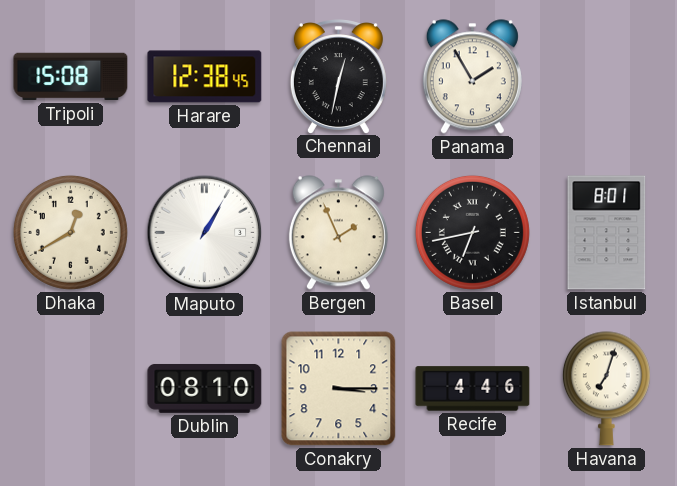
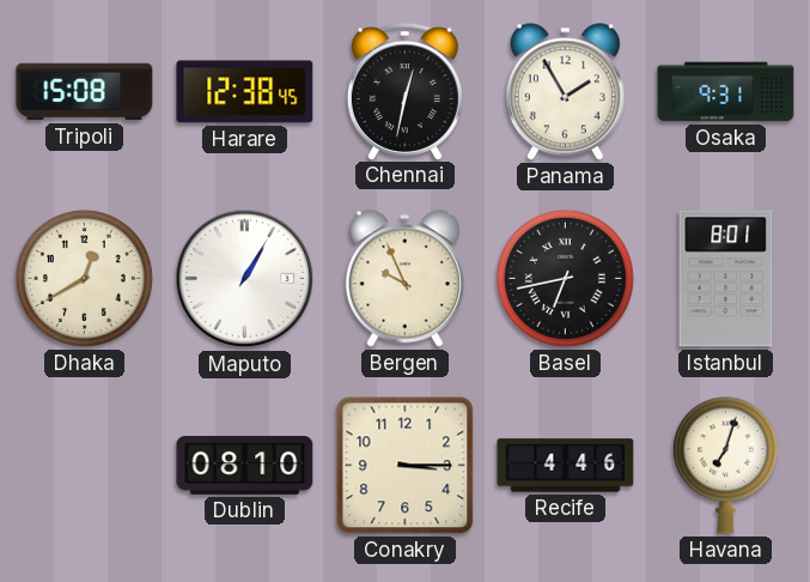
Osaka: none -> 9:31
Bergen: 1:56 -> 9:56
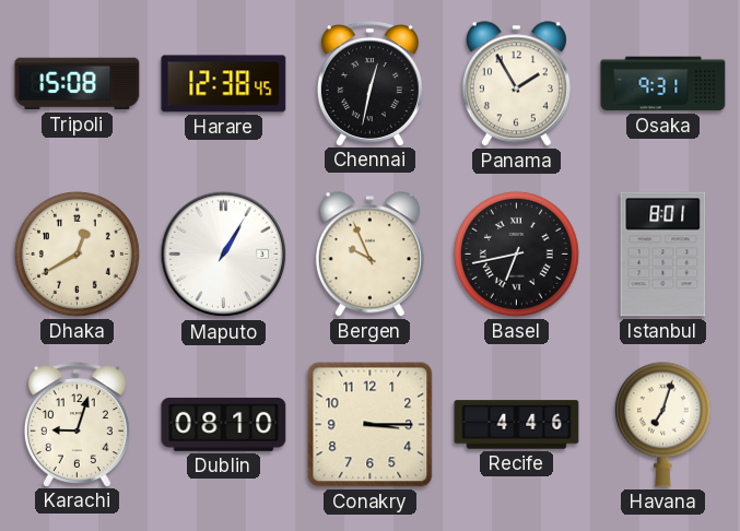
Karachi: none -> 9:03
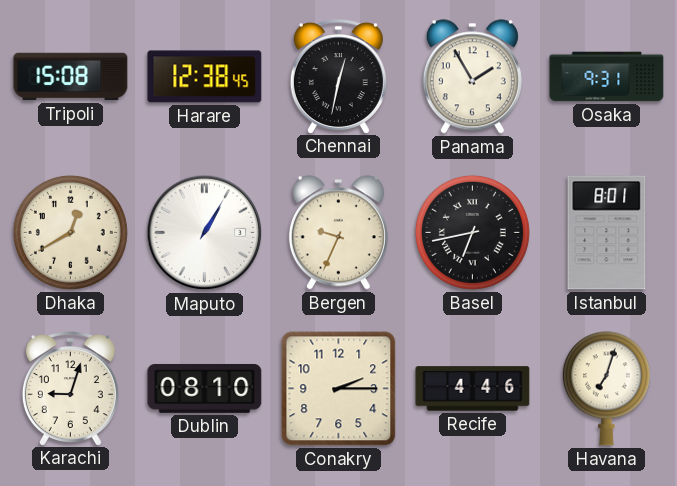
Bergen: 9:56 -> 9:34
Conakry: 3:15 -> 2:15
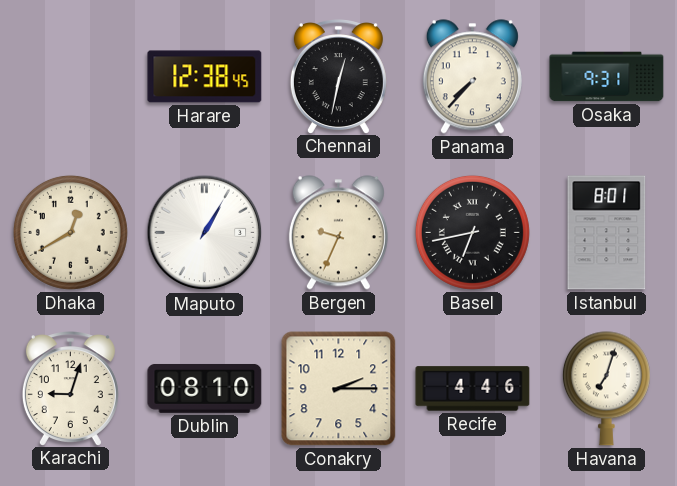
Tripoli: 15:08 -> none
Panama: 1:55 -> 7:37
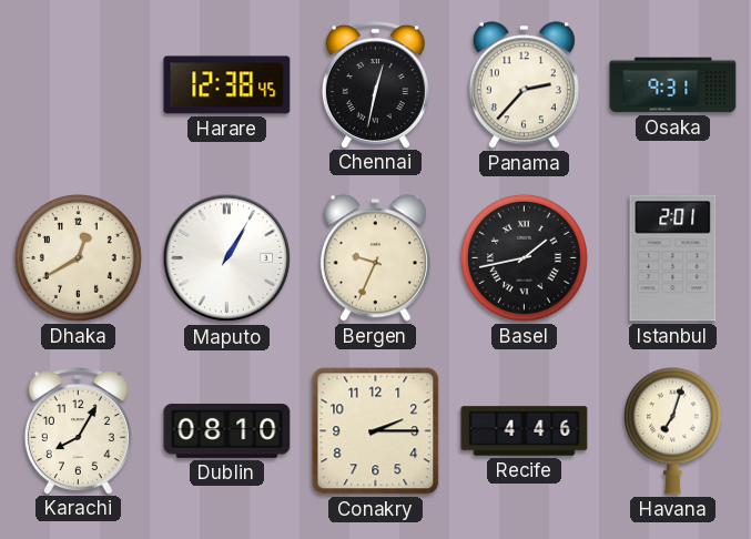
Panama: 7:37 -> 2:37
Basel: 6:43 -> 1:43
Istanbul: 8:01 -> 2:01
Karachi: 9:03 -> 8:05
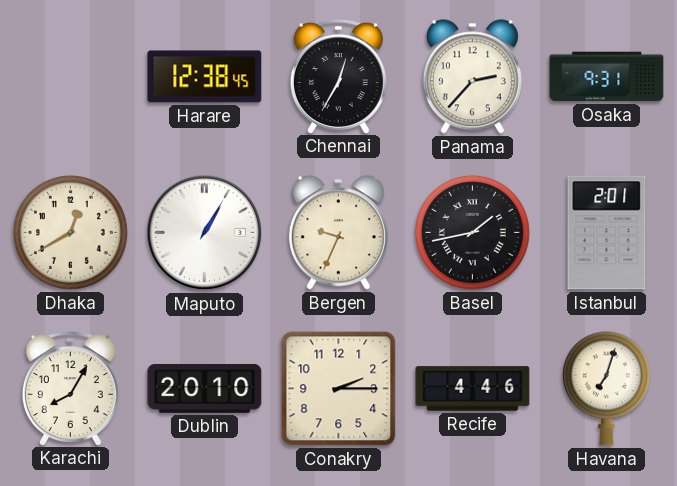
Chennai: 12:32 -> 12:35
Dublin: 08:10 -> 20:10
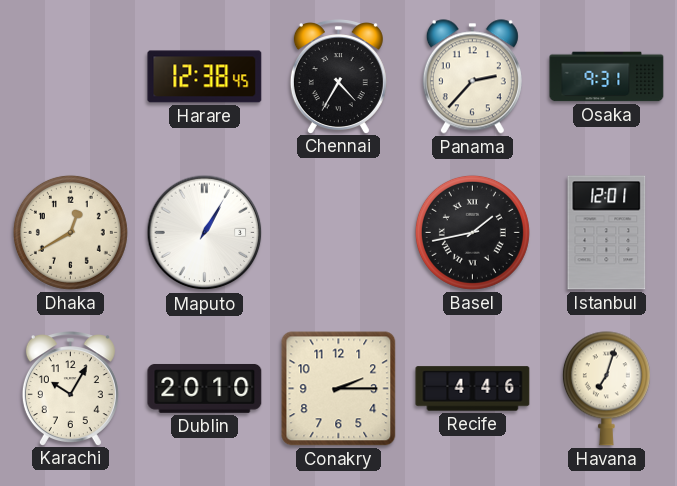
Chennai: 12:35 -> 4:35
Bergen: 9:34 -> none
Istanbul: 2:01 -> 12:01
Karachi: 8:05 -> 10:05
